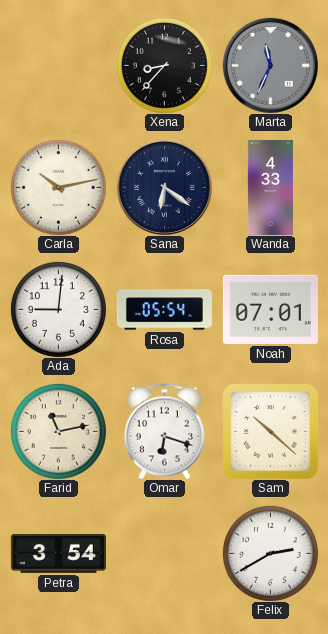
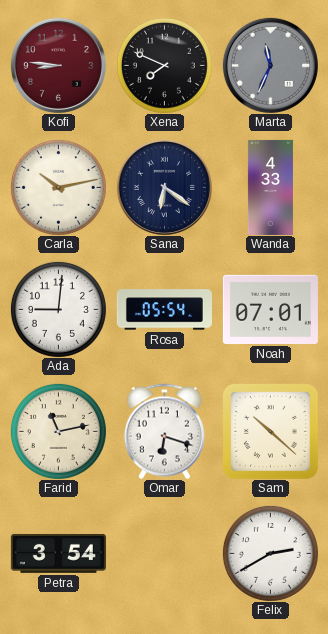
Kofi: none -> 8:46
Xena: 8:37 -> 7:49
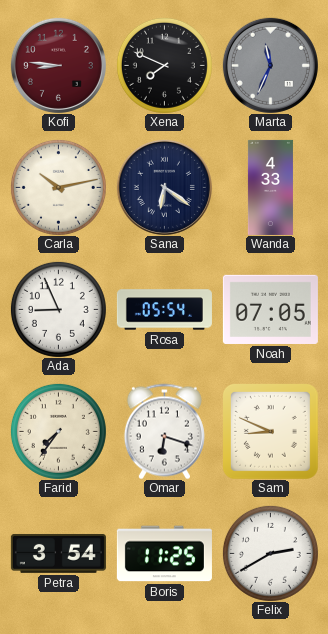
Ada: 9:01 -> 8:56
Noah: 07:01 -> 07:05
Farid: 11:13 -> 7:36
Sam: 10:22 -> 8:49
Boris: none -> 11:25
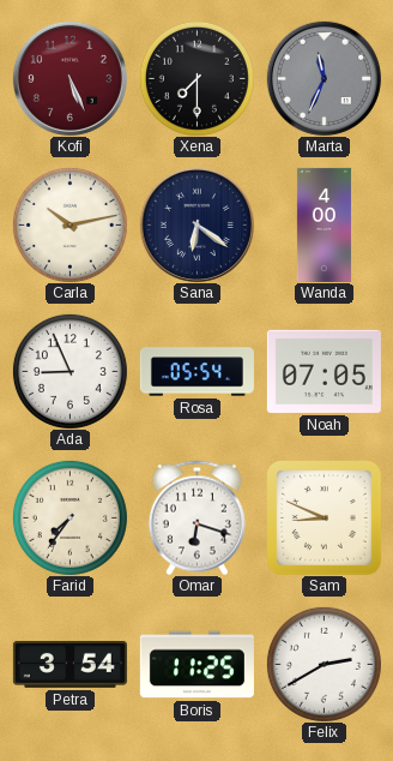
Kofi: 8:46 -> 5:26
Xena: 7:49 -> 7:30
Wanda: 4:33 -> 4:00
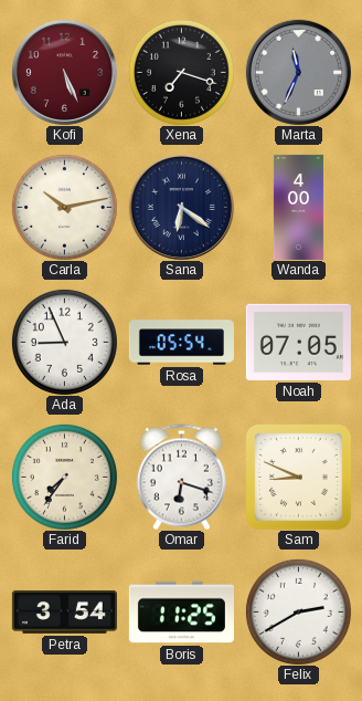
Xena: 7:30 -> 7:18
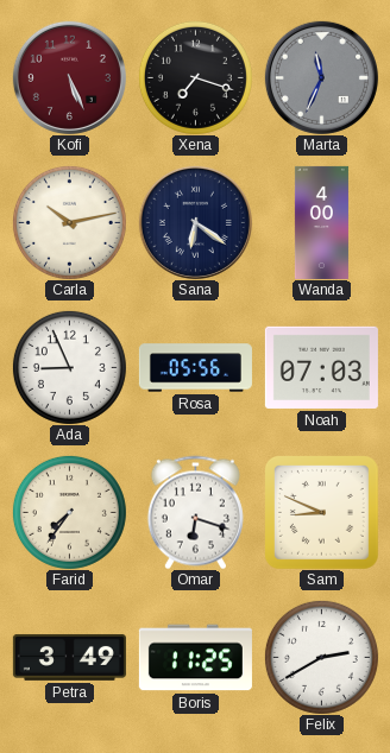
Rosa: 05:54 -> 05:56
Noah: 07:05 -> 07:03
Petra: 3:54 -> 3:49
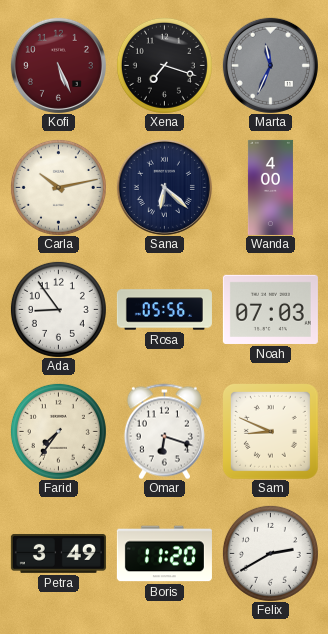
Sana: 6:21 -> 6:22
Ada: 8:56 -> 8:54
Boris: 11:25 -> 11:20
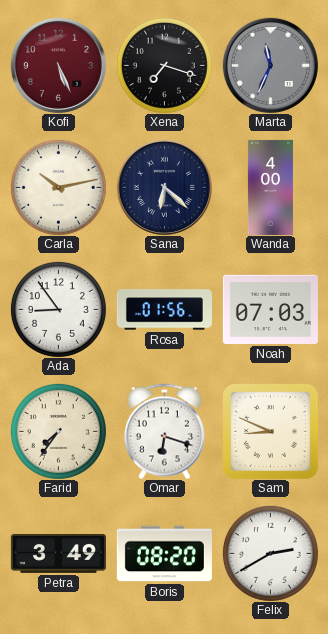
Rosa: 05:56 -> 01:56
Boris: 11:20 -> 08:20
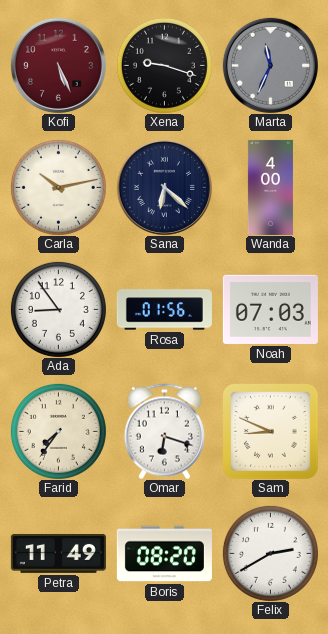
Xena: 7:18 -> 9:18
Petra: 3:49 -> 11:49
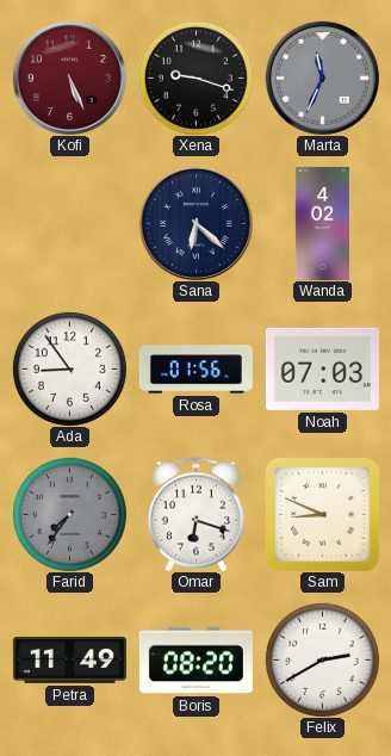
Carla: 10:13 -> none
Wanda: 4:00 -> 4:02
Farid dial: cream -> grey
